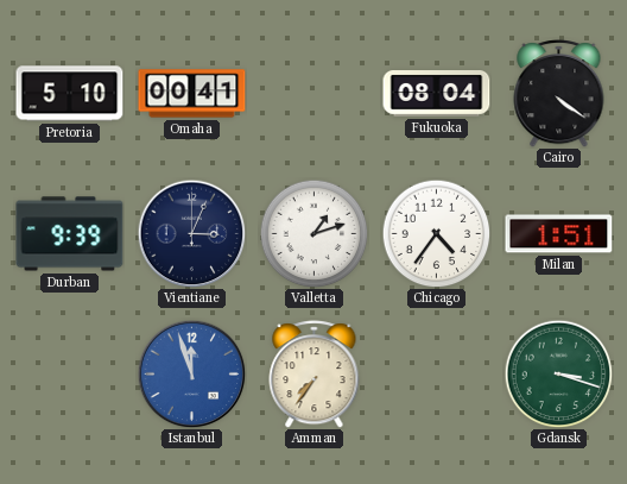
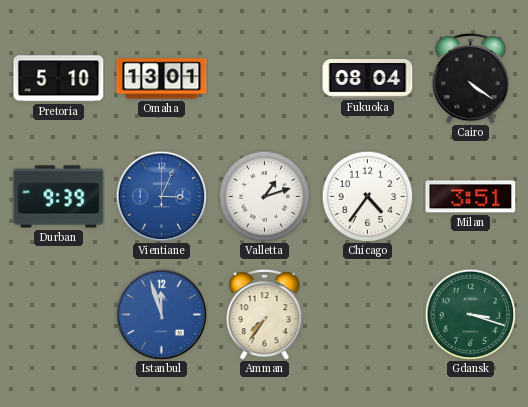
Omaha: 00:41 -> 13:01
Vientiane dial: navy -> blue
Milan: 1:51 -> 3:51
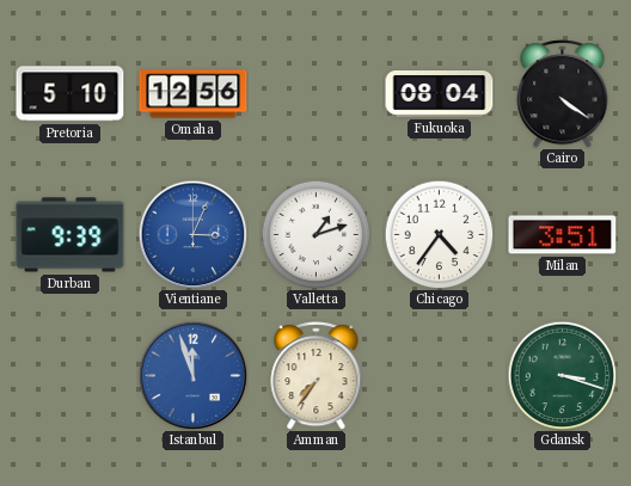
Omaha: 13:01 -> 12:56
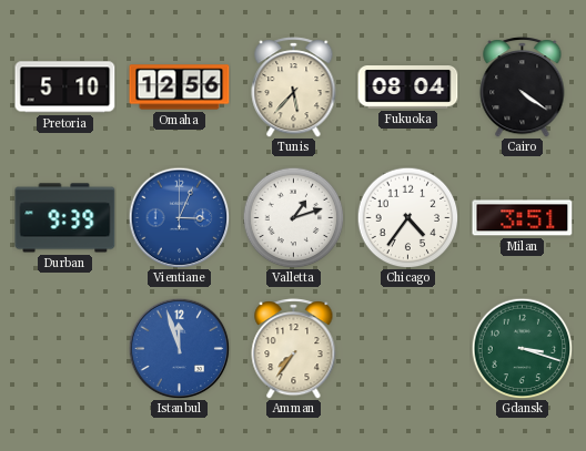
Tunis: none -> 5:37
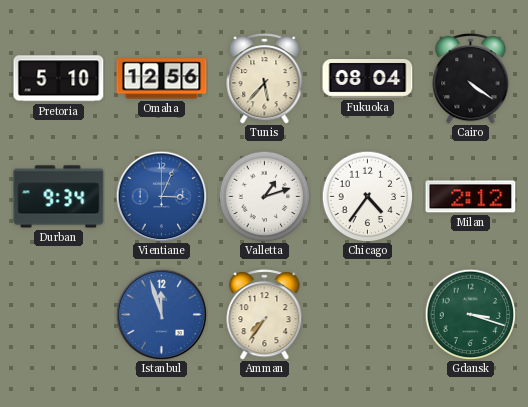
Durban: 9:39 -> 9:34
Milan: 3:51 -> 2:12
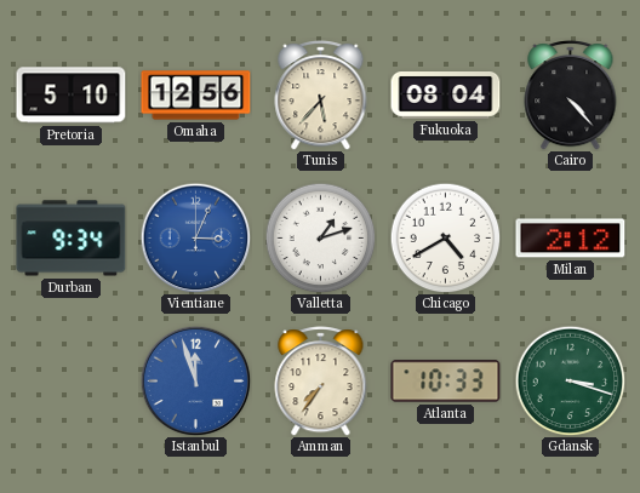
Cairo: 4:21 -> 4:23
Chicago: 4:36 -> 4:40
Atlanta: none -> 10:33
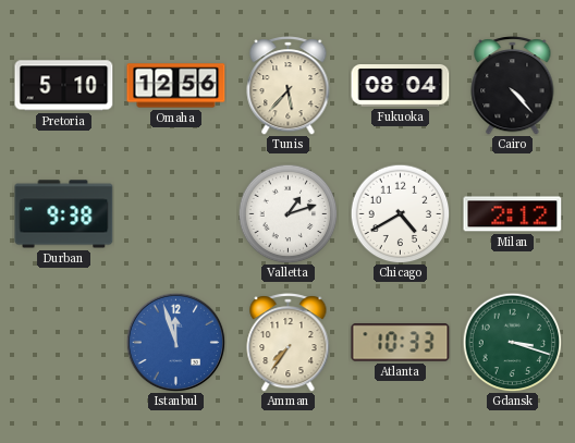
Durban: 9:34 -> 9:38
Vientiane: 3:04 -> none
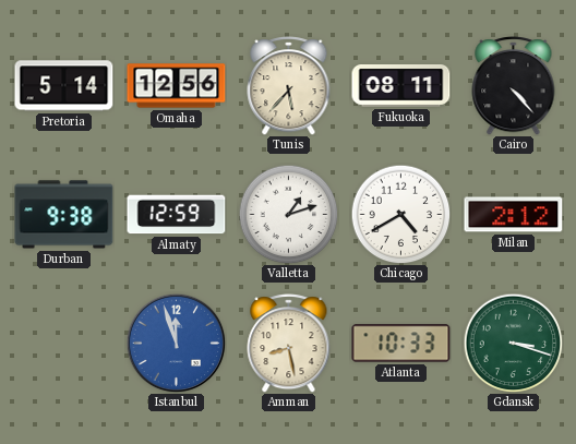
Pretoria: 5:10 -> 5:14
Fukuoka: 08:04 -> 08:11
Almaty: none -> 12:59
Amman: 7:36 -> 8:28
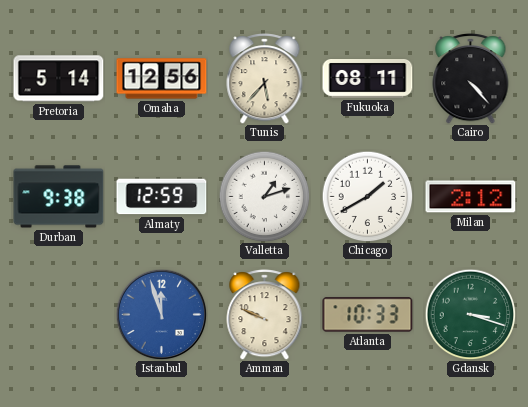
Chicago: 4:40 -> 1:40
Amman: 8:28 -> 9:49
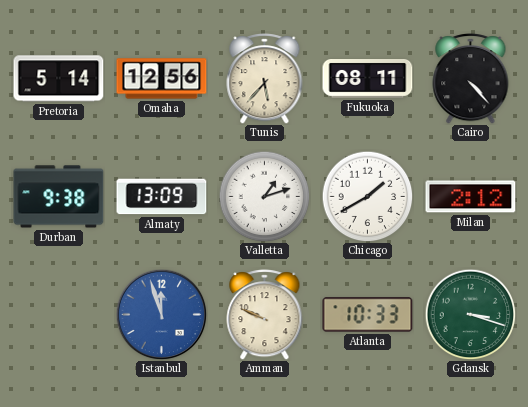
Almaty: 12:59 -> 13:09
